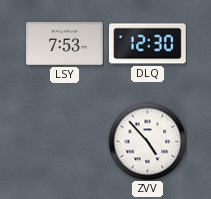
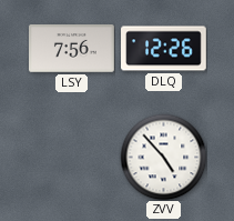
LSY: 7:53 -> 7:56
DLQ: 12:30 -> 12:26
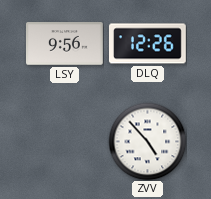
LSY: 7:56 -> 9:56
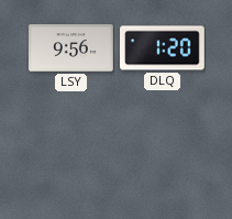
DLQ: 12:26 -> 1:20
ZVV: 4:53 -> none
